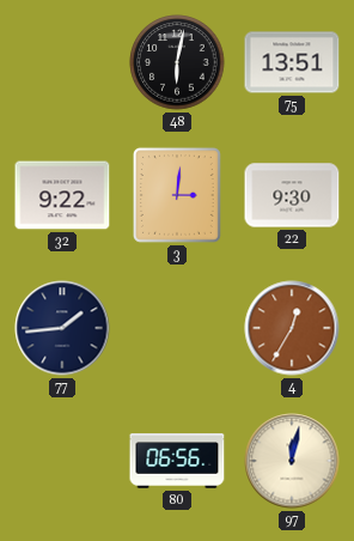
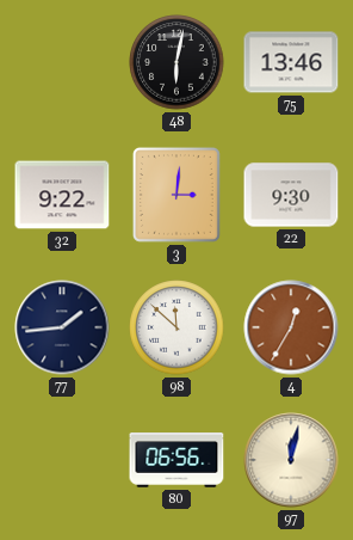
75: 13:51 -> 13:46
98: none -> 11:52
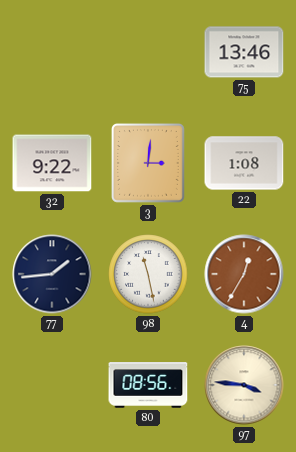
48: 6:02 -> none
22: 9:30 -> 1:08
98: 11:52 -> 11:28
80: 06:56 -> 08:56
97: 12:02 -> 3:46
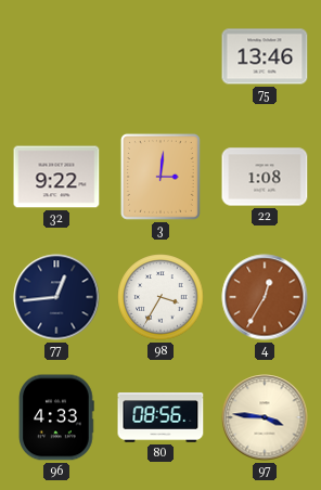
77: 1:44 -> 12:44
98: 11:28 -> 3:35
96: none -> 4:33
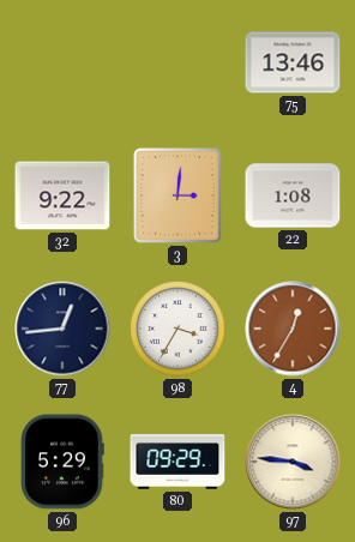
96: 4:33 -> 5:29
80: 08:56 -> 09:29
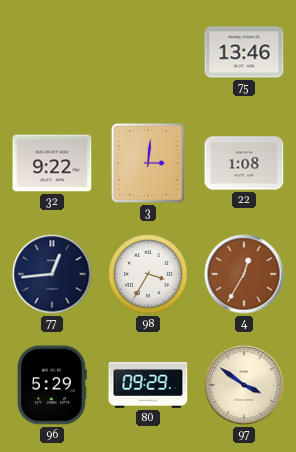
97: 3:46 -> 3:51
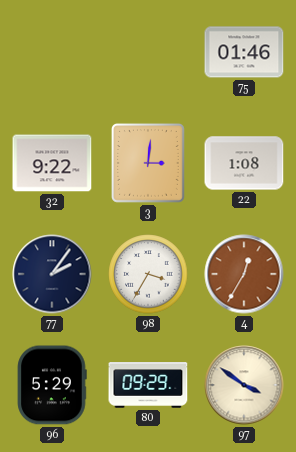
75: 13:46 -> 01:46
77: 12:44 -> 2:06
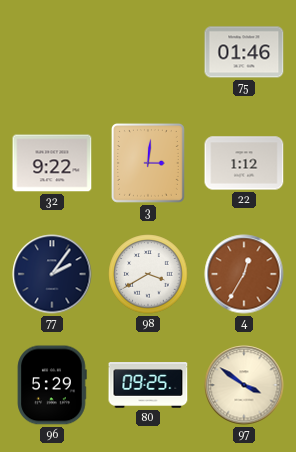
22: 1:08 -> 1:12
98: 3:35 -> 3:40
80: 09:29 -> 09:25
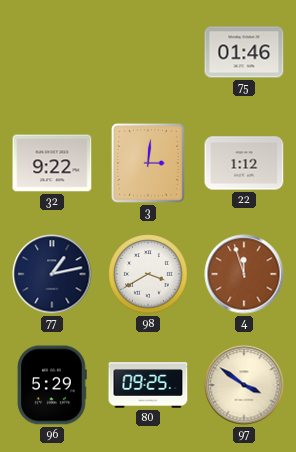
77: 2:06 -> 1:13
4: 12:35 -> 11:57
